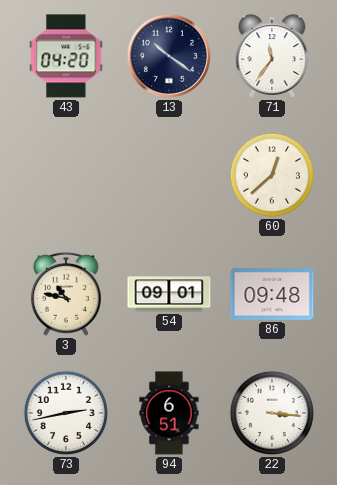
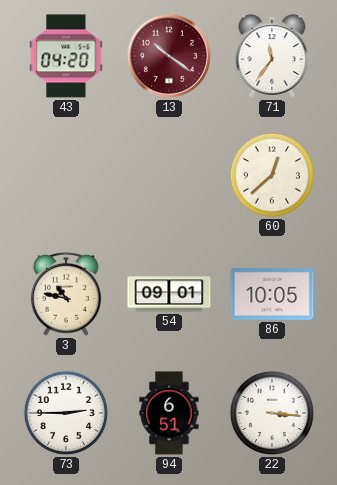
13 dial: navy -> burgundy
86: 09:48 -> 10:05
73: 2:43 -> 2:45
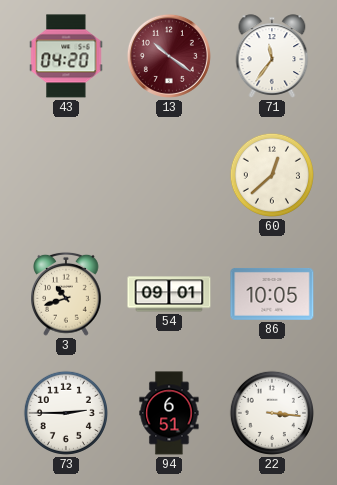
3: 10:47 -> 10:42
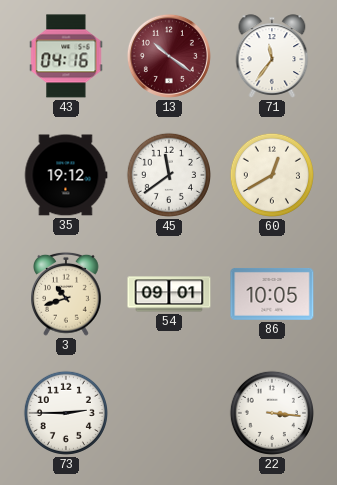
43: 04:20 -> 04:16
35: none -> 19:12
45: none -> 11:39
60: 12:38 -> 12:40
94: 6:51 -> none
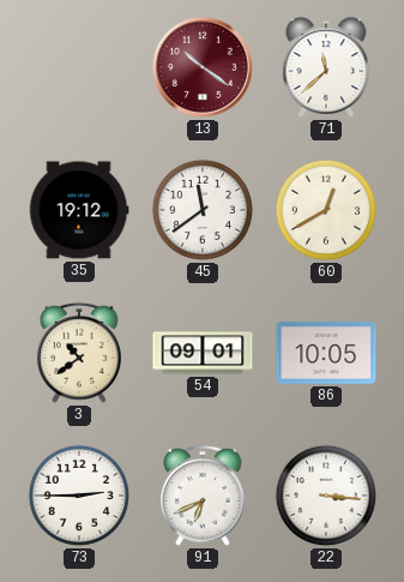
43: 04:16 -> none
71: 11:36 -> 11:38
3: 10:42 -> 10:39
91: none -> 6:41
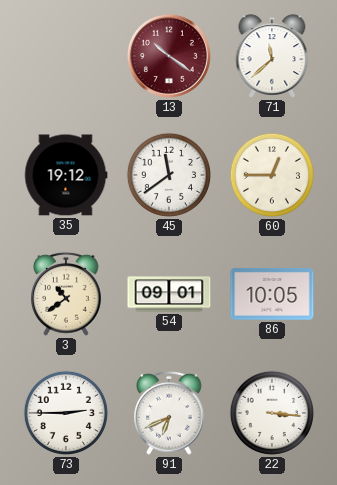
60: 12:40 -> 12:45
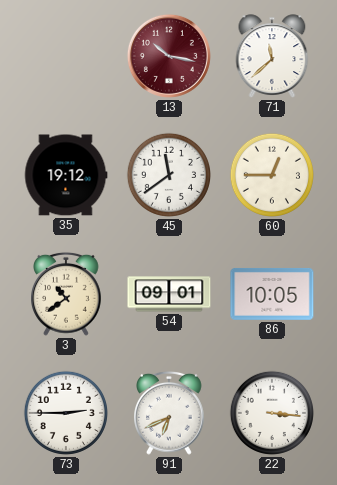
13: 10:21 -> 10:17
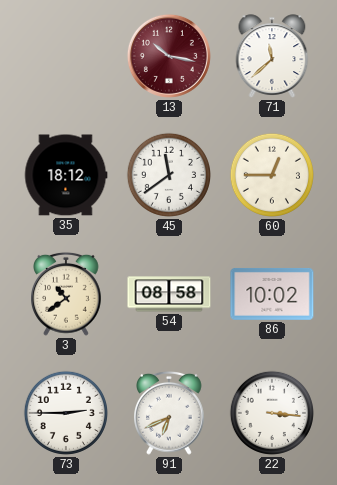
35: 19:12 -> 18:12
54: 09:01 -> 08:58
86: 10:05 -> 10:02
